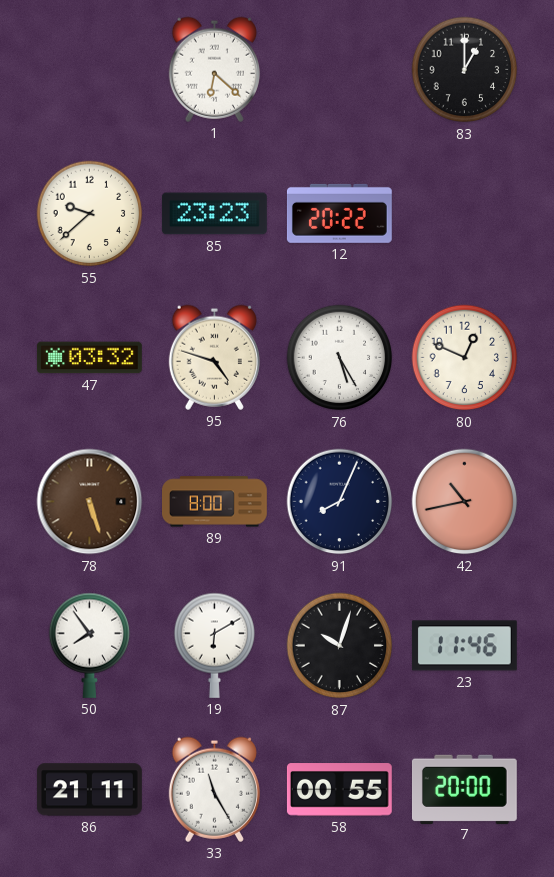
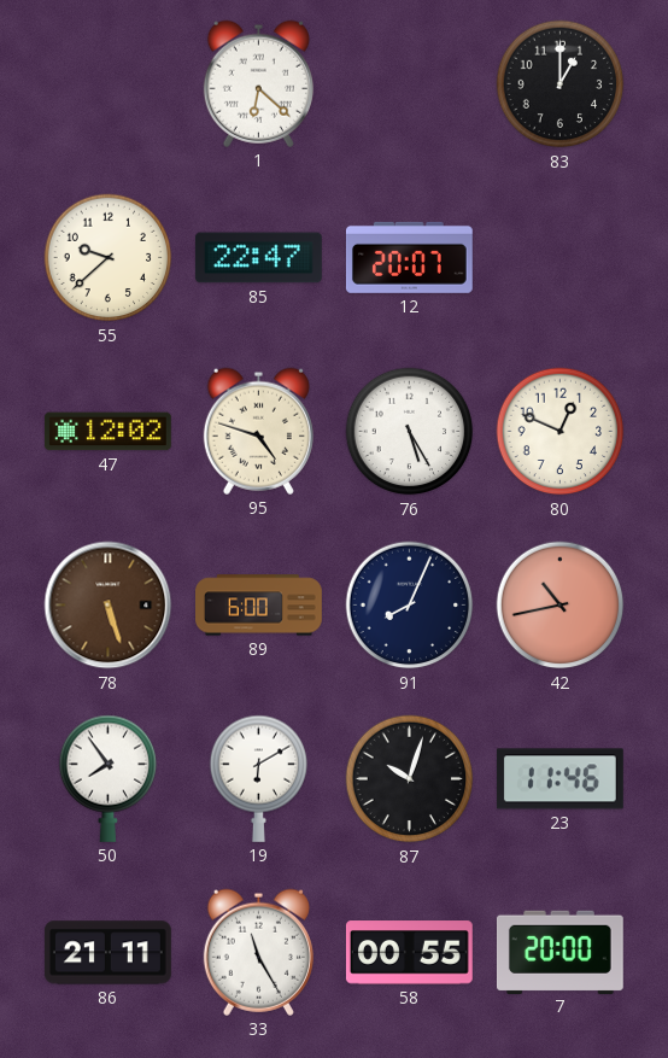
85: 23:23 -> 22:47
12: 20:22 -> 20:07
47: 03:32 -> 12:02
89: 8:00 -> 6:00
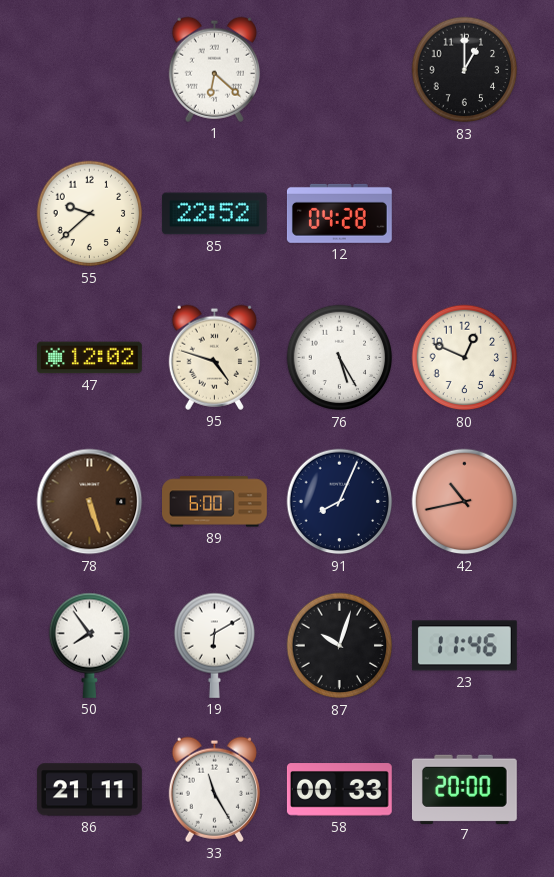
85: 22:47 -> 22:52
12: 20:07 -> 04:28
58: 00:55 -> 00:33
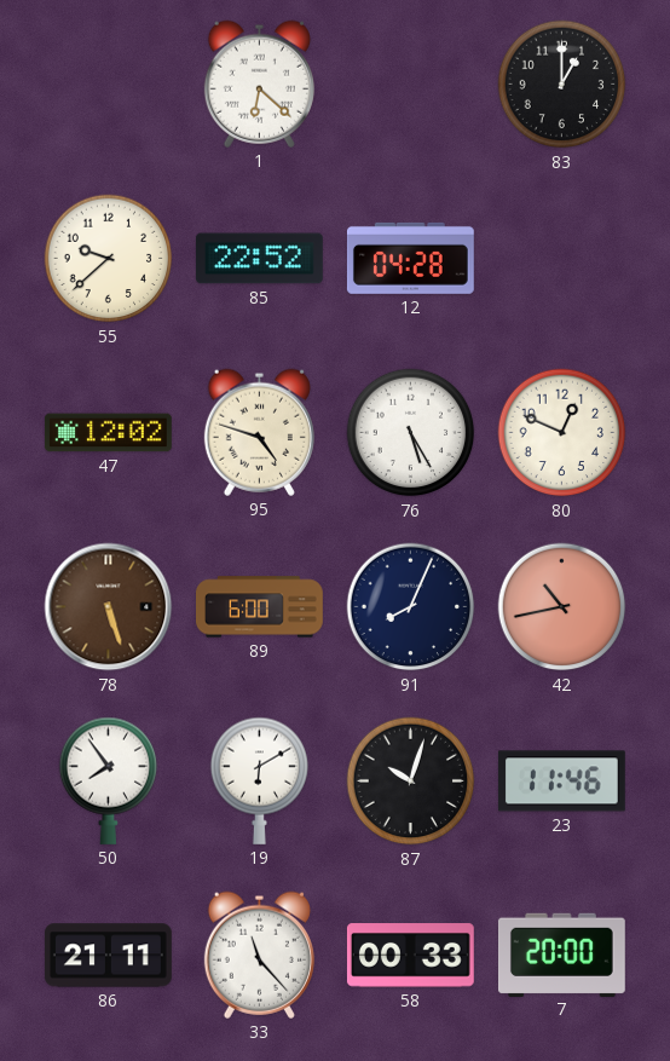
33: 11:25 -> 11:23
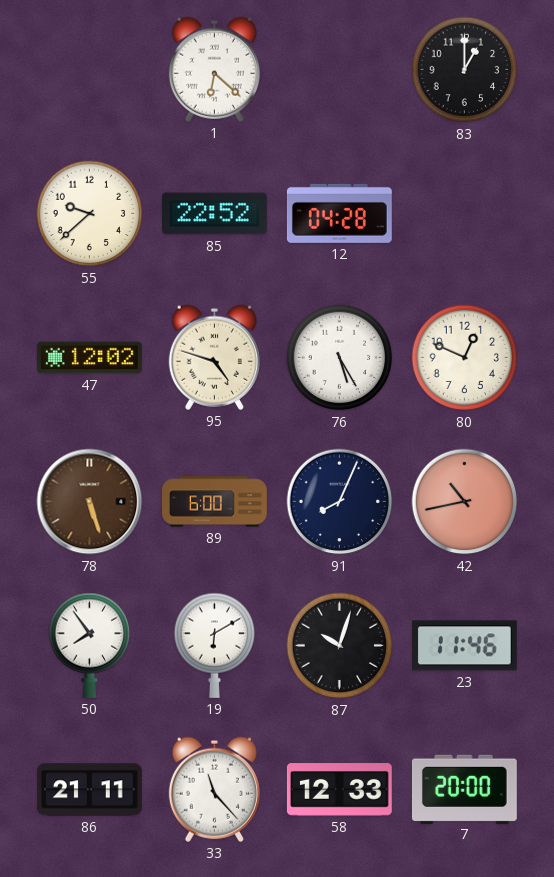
58: 00:33 -> 12:33
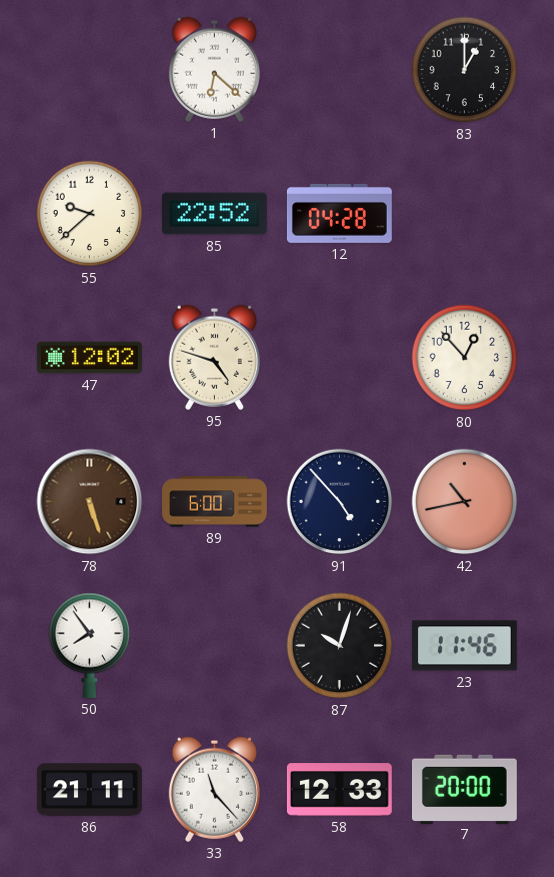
76: 5:25 -> none
80: 12:49 -> 12:53
91: 8:04 -> 4:53
19: 6:10 -> none
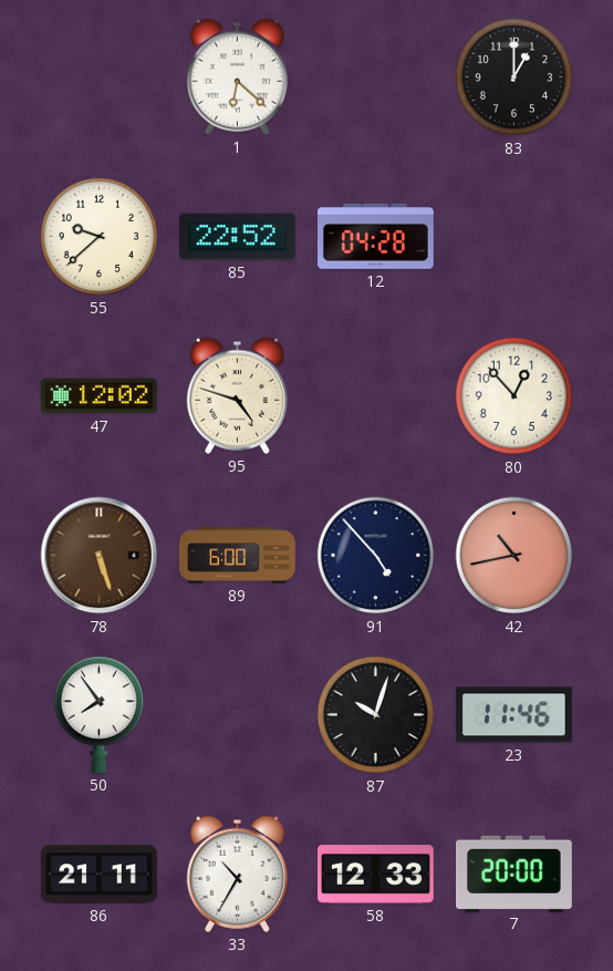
33: 11:23 -> 10:35
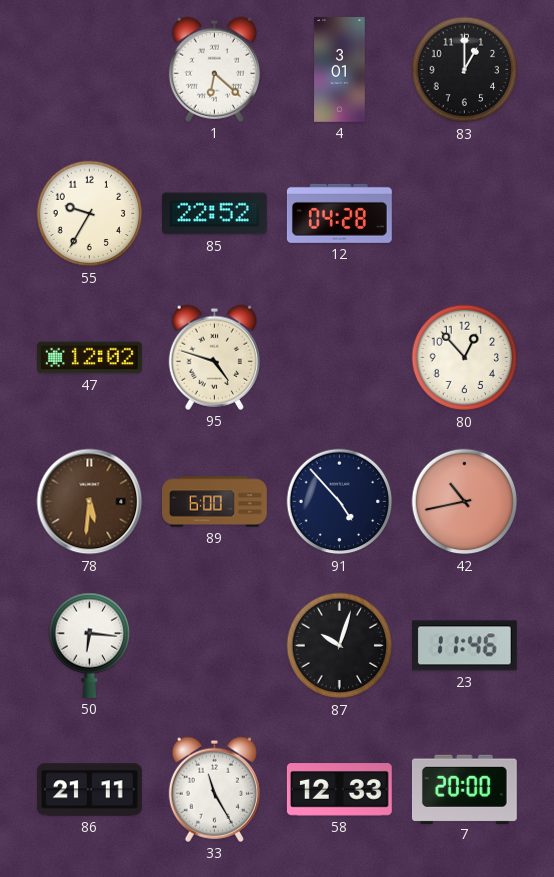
4: none -> 3:01
55: 9:38 -> 9:35
78: 5:27 -> 5:31
50: 7:54 -> 6:16
33: 10:35 -> 11:25
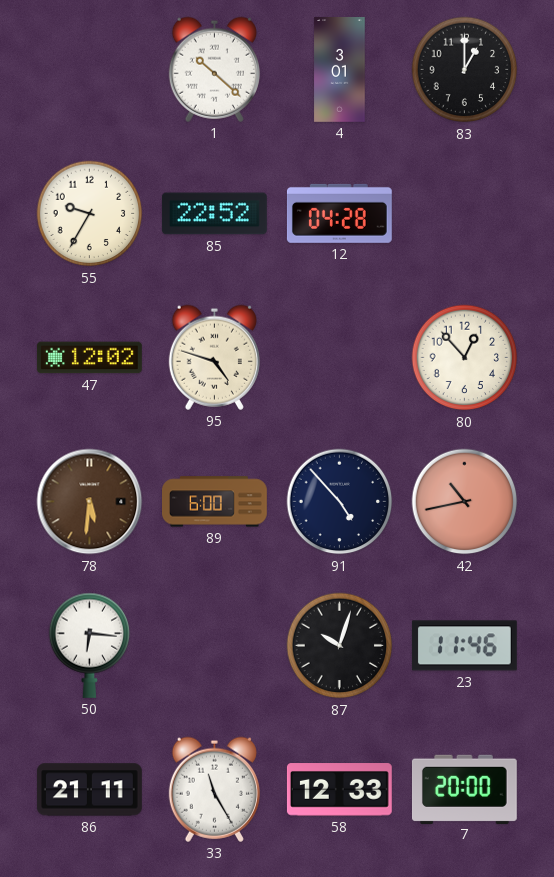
1: 6:22 -> 10:22
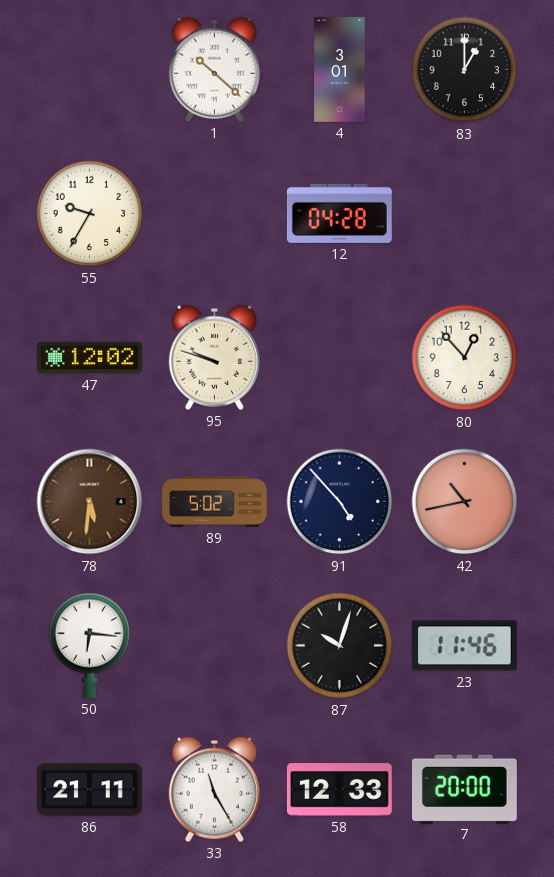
85: 22:52 -> none
95: 4:48 -> 9:48
89: 6:00 -> 5:02
